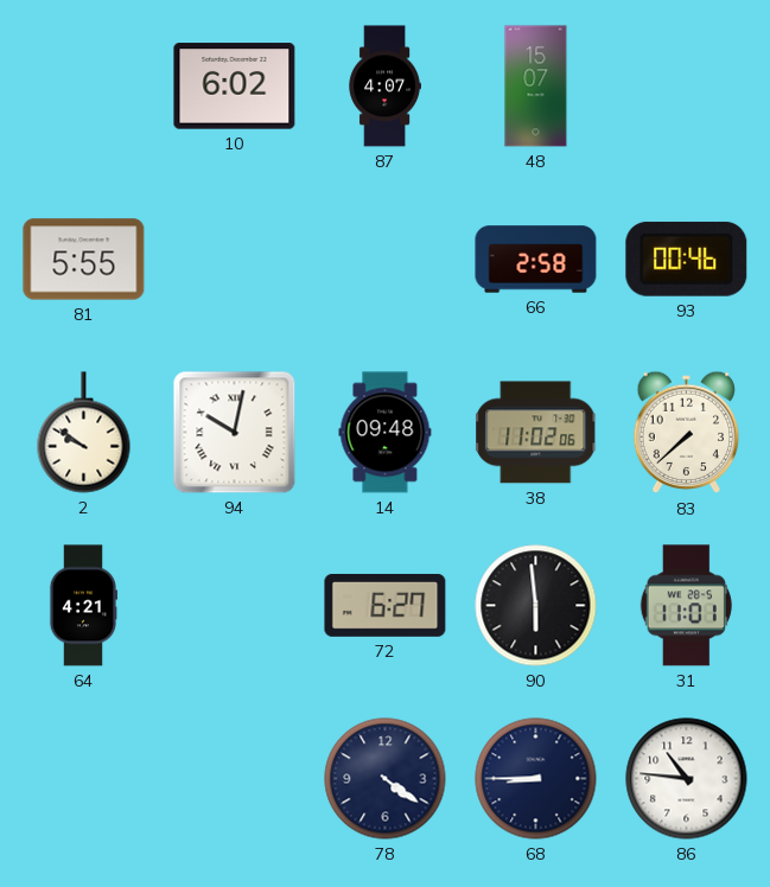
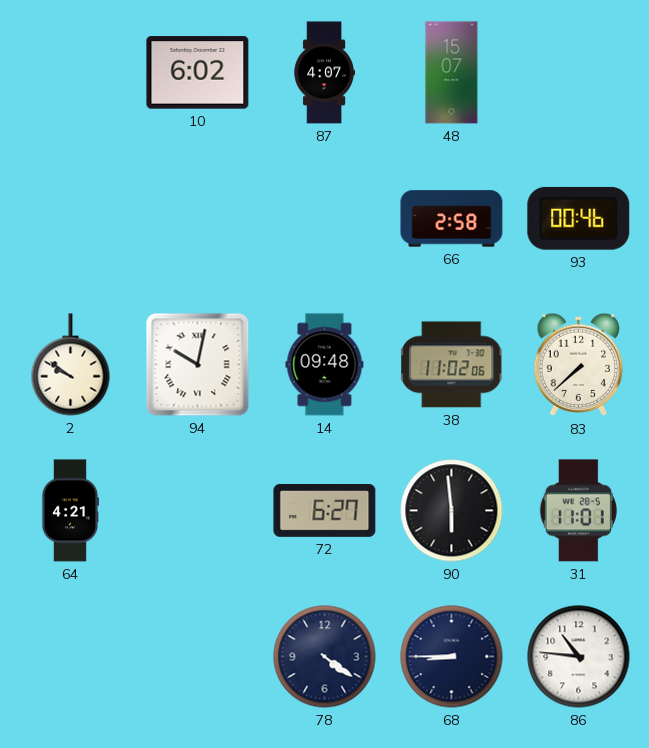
81: 5:55 -> none
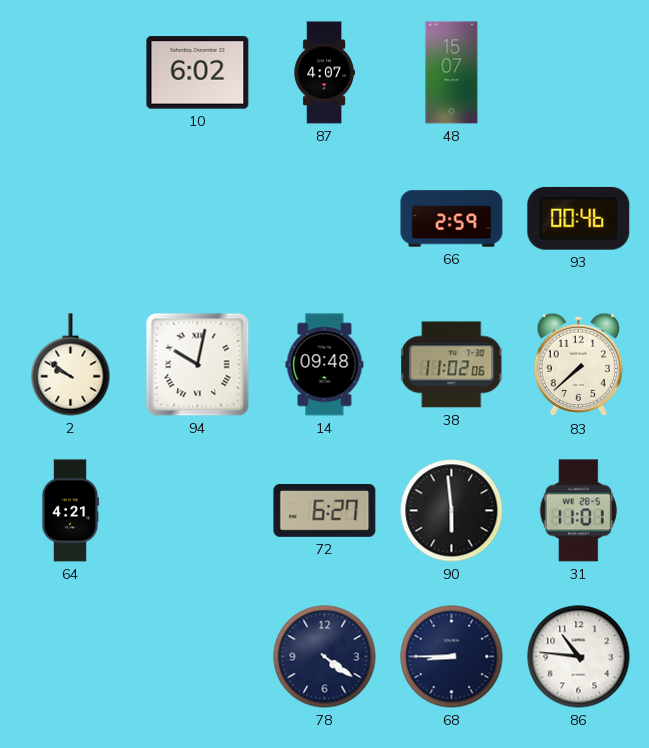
66: 2:58 -> 2:59
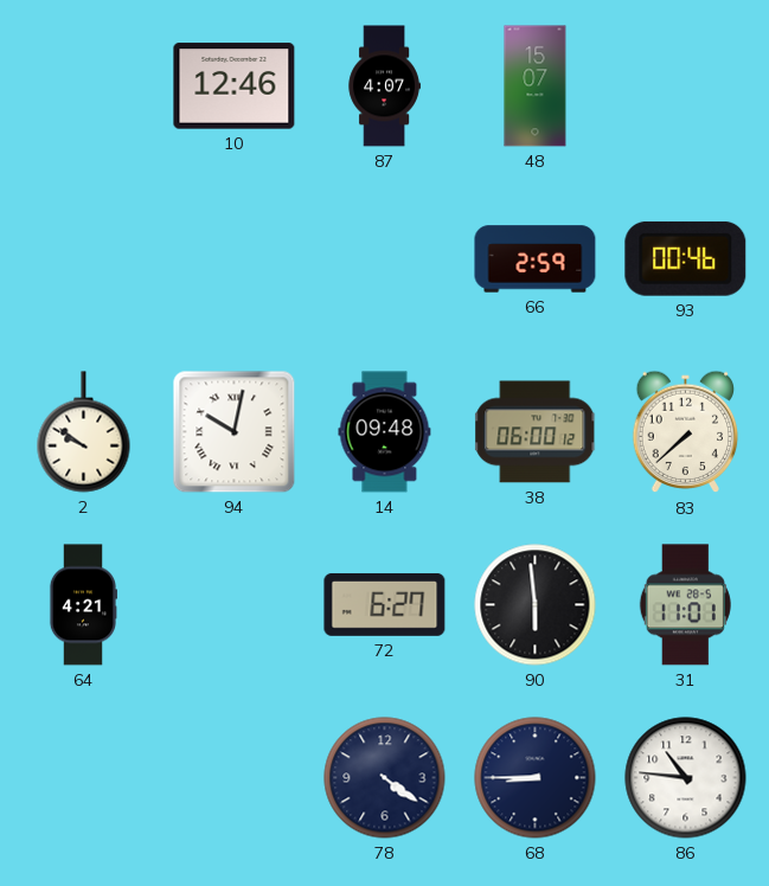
10: 6:02 -> 12:46
38: 11:02 -> 06:00
